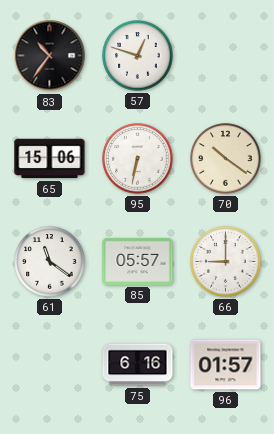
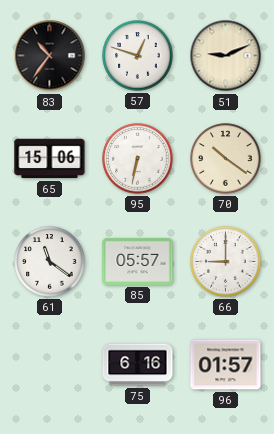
51: none -> 9:11
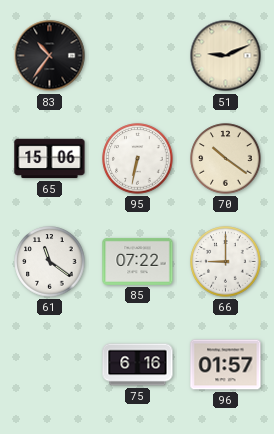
57: 12:48 -> none
85: 05:57 -> 07:22
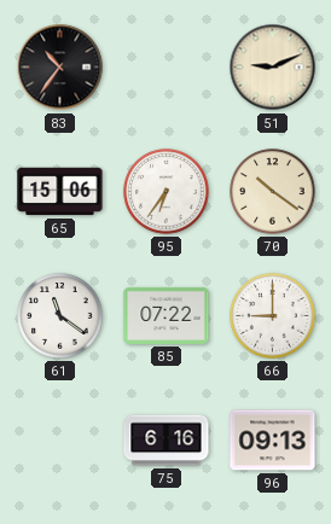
95: 6:32 -> 6:36
96: 01:57 -> 09:13
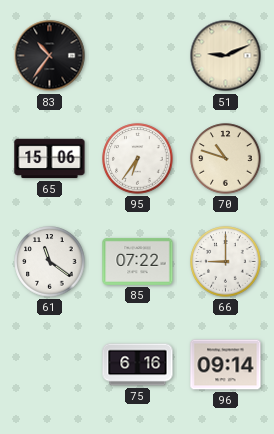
70: 10:21 -> 10:48
96: 09:13 -> 09:14
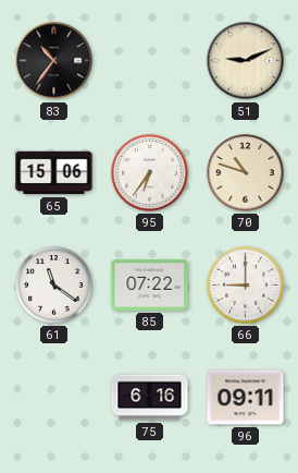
96: 09:14 -> 09:11
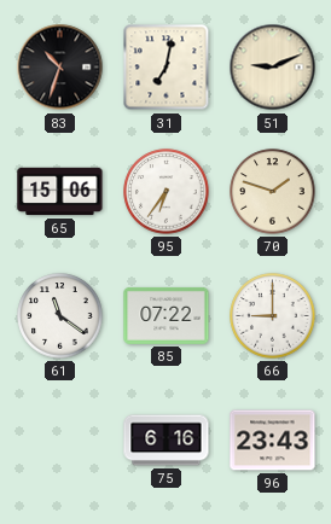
83: 10:36 -> 10:33
31: none -> 7:02
70: 10:48 -> 1:48
96: 09:11 -> 23:43
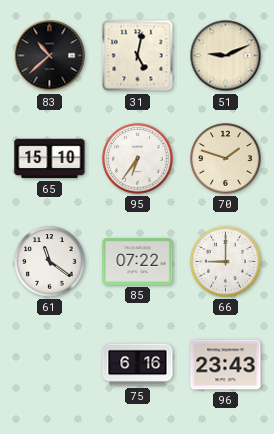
83: 10:33 -> 10:38
31: 7:02 -> 5:02
65: 15:06 -> 15:10
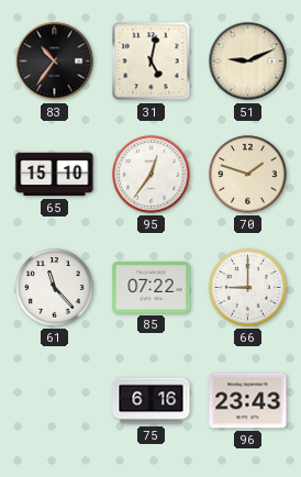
83: 10:38 -> 10:36
95: 6:36 -> 12:36
61: 11:21 -> 11:23
